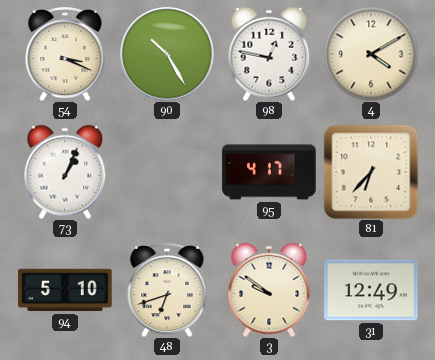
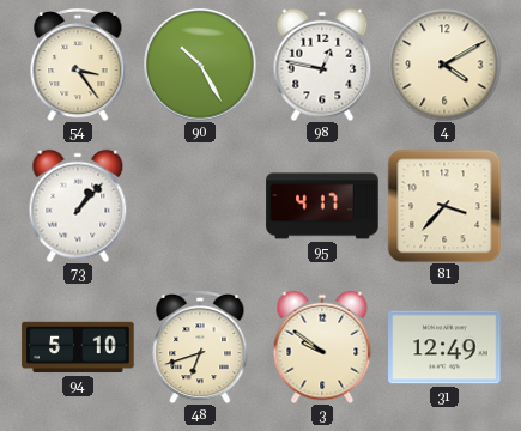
54: 3:19 -> 3:24
73: 1:04 -> 1:07
81: 6:37 -> 3:37
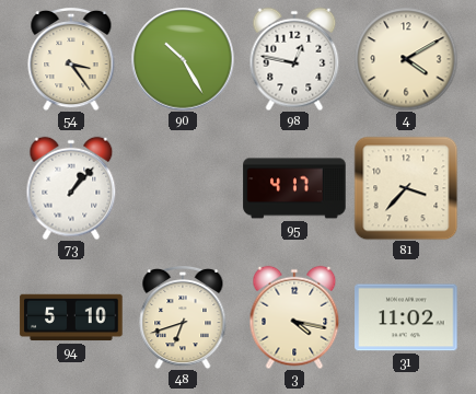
3: 9:51 -> 4:17
31: 12:49 -> 11:02
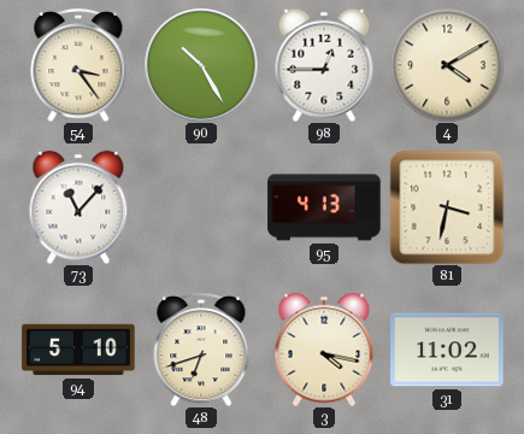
98: 12:47 -> 12:45
73: 1:07 -> 11:07
95: 4:17 -> 4:13
81: 3:37 -> 3:32
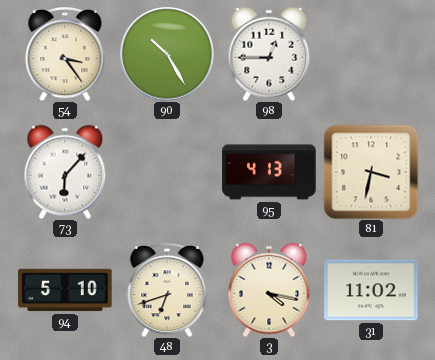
4: 4:10 -> none
73: 11:07 -> 6:07
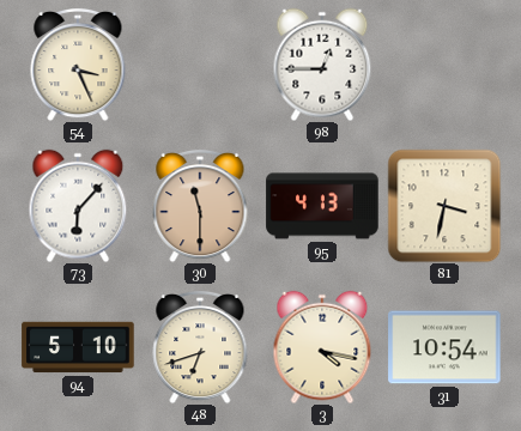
54: 3:24 -> 3:26
90: 10:25 -> none
30: none -> 11:30
31: 11:02 -> 10:54
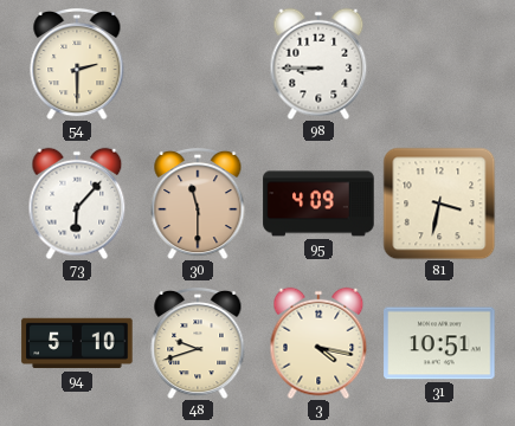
54: 3:26 -> 2:30
98: 12:45 -> 8:45
95: 4:13 -> 4:09
48: 6:42 -> 9:42
31: 10:54 -> 10:51
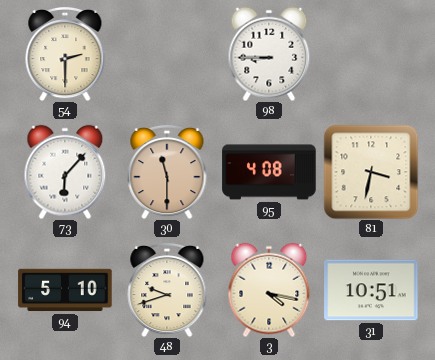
95: 4:09 -> 4:08
